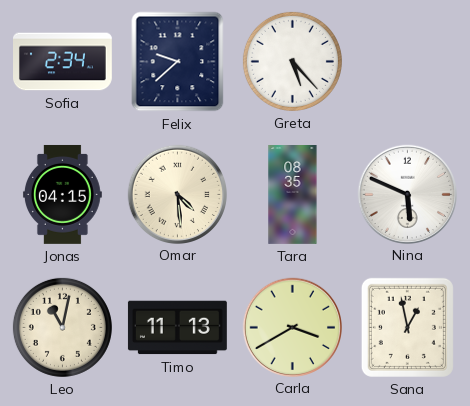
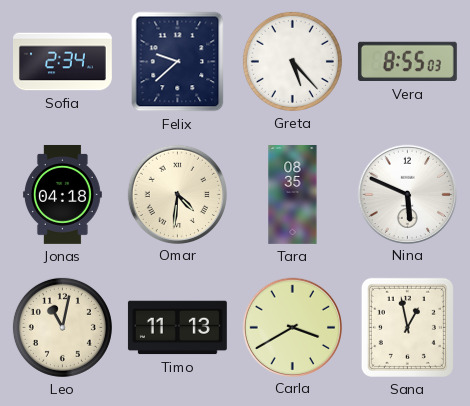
Vera: none -> 8:55
Jonas: 04:15 -> 04:18
Omar: 4:29 -> 4:31
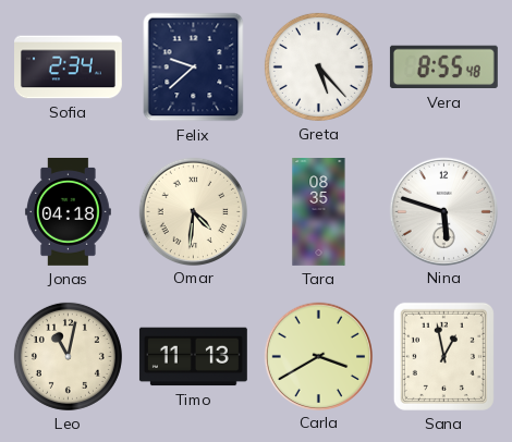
Vera: 8:55:03 -> 8:55:48
Nina: 5:49 -> 5:48
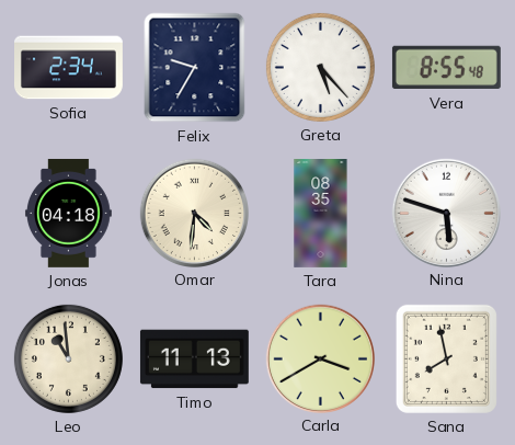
Felix: 9:38 -> 9:35
Leo: 11:02 -> 10:59
Sana: 12:58 -> 7:58
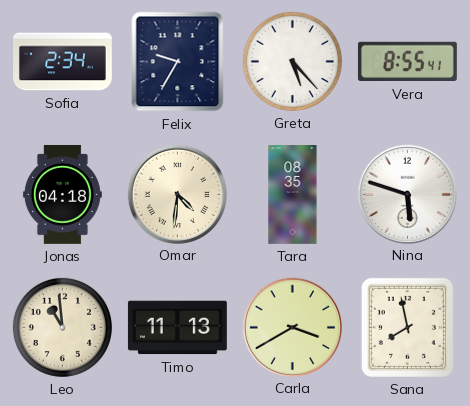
Vera: 8:55:48 -> 8:55:41
